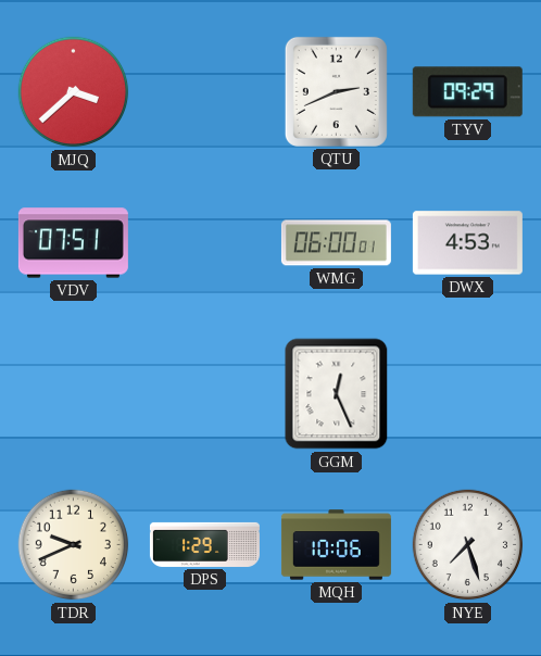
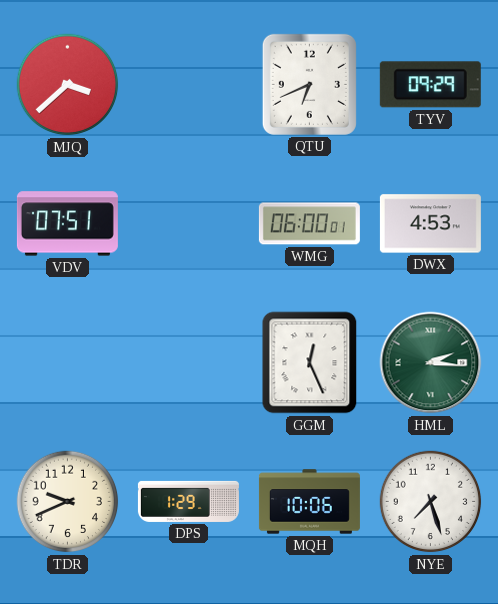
QTU: 2:41 -> 6:41
HML: none -> 2:16
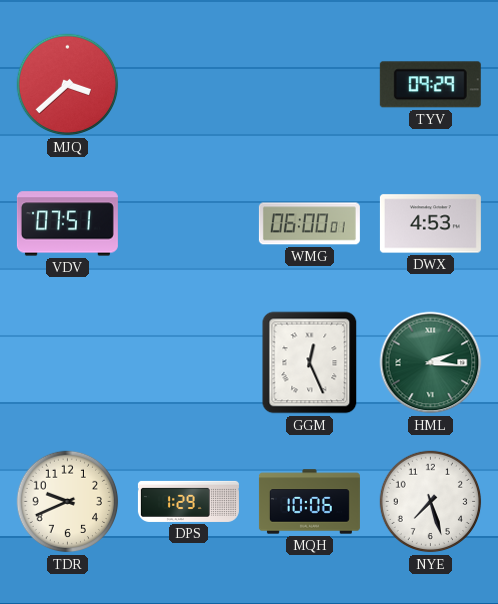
QTU: 6:41 -> none
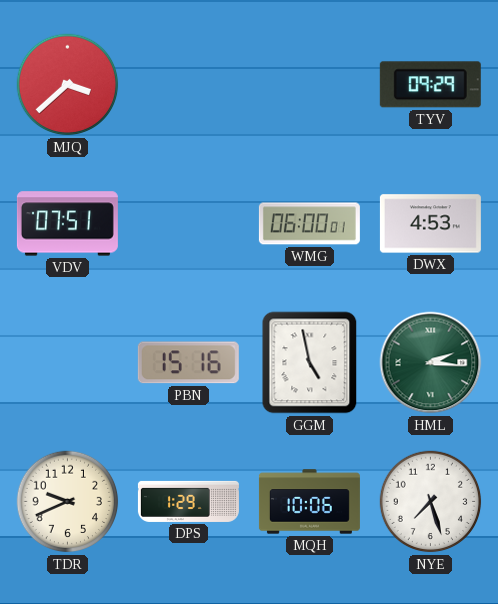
PBN: none -> 15:16
GGM: 12:26 -> 4:58
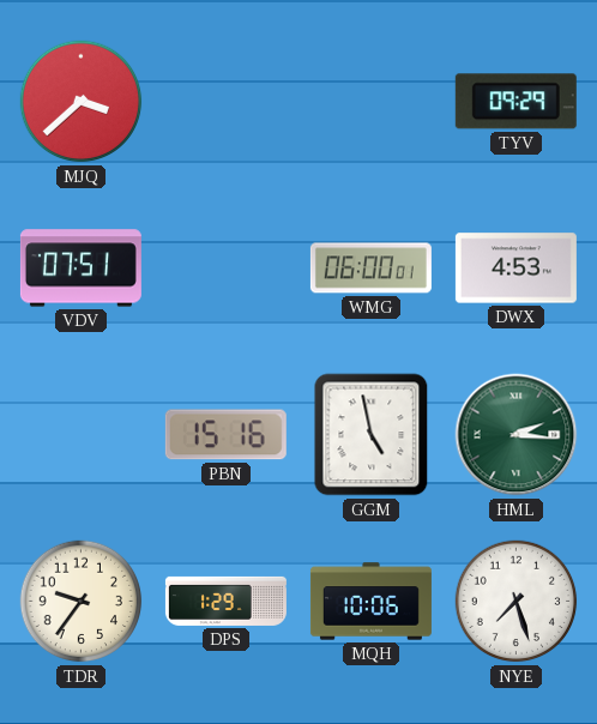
TDR: 9:41 -> 9:36
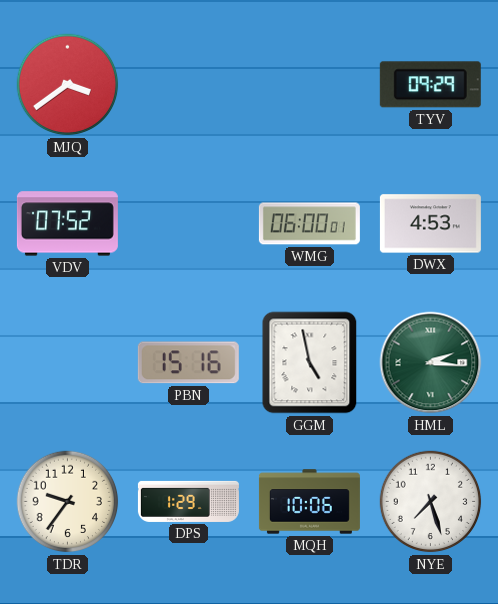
MJQ: 3:38 -> 3:39
VDV: 07:51 -> 07:52
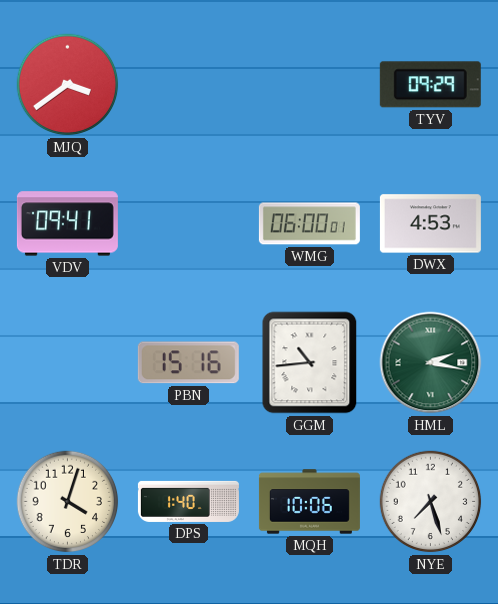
VDV: 07:52 -> 09:41
GGM: 4:58 -> 10:44
HML: 2:16 -> 2:17
TDR: 9:36 -> 4:03
DPS: 1:29 -> 1:40
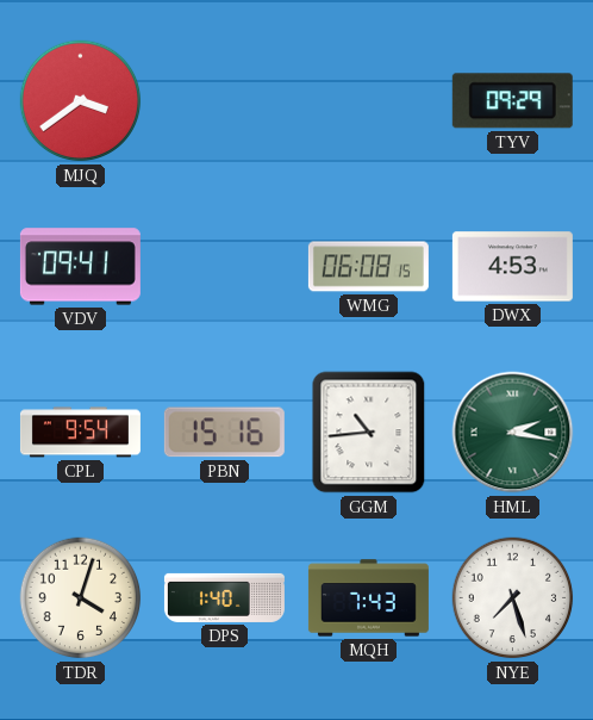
WMG: 06:00 -> 06:08
CPL: none -> 9:54
MQH: 10:06 -> 7:43
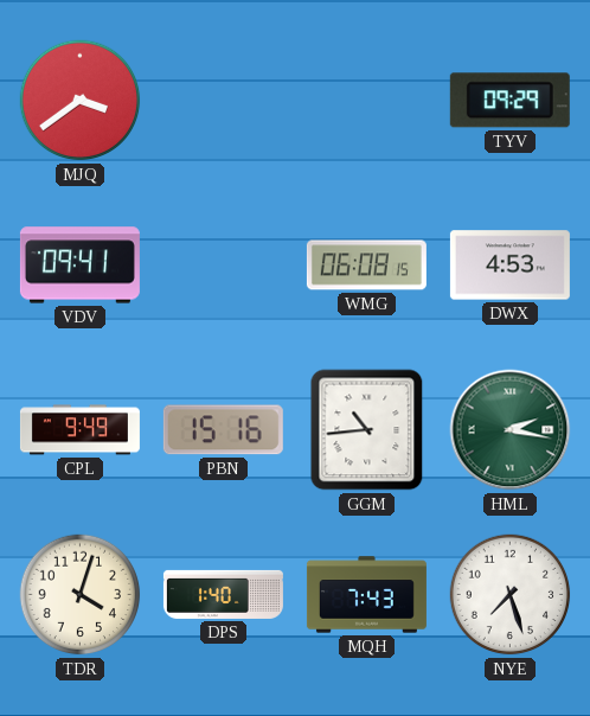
CPL: 9:54 -> 9:49
